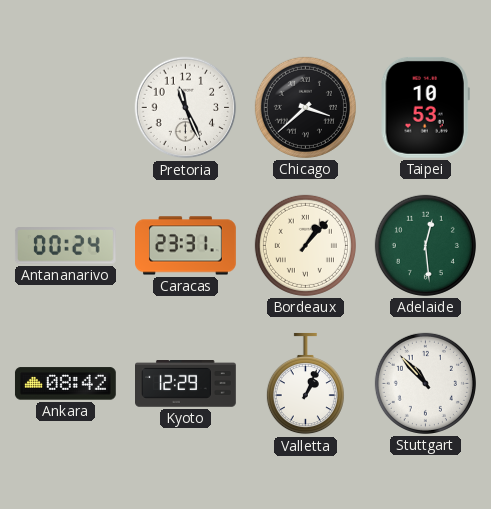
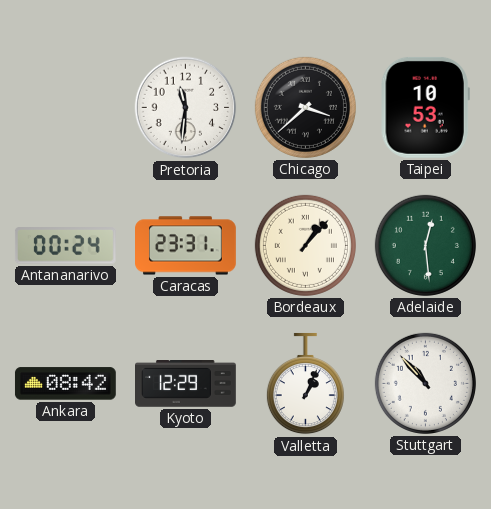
Pretoria: 11:26 -> 11:31
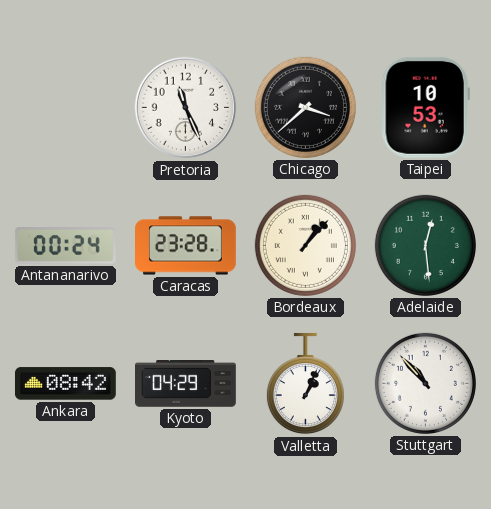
Pretoria: 11:31 -> 11:26
Caracas: 23:31 -> 23:28
Kyoto: 12:29 -> 04:29
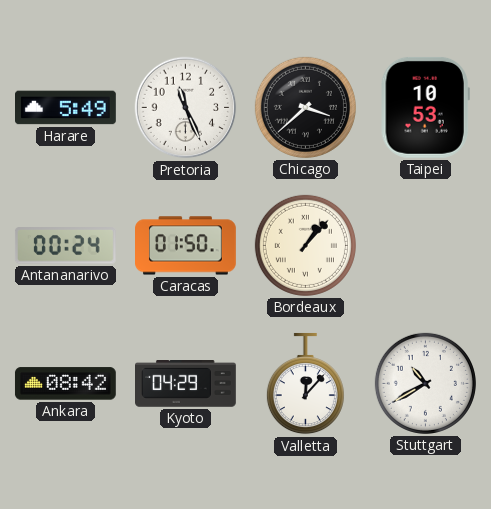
Harare: none -> 5:49
Caracas: 23:28 -> 01:50
Adelaide: 12:29 -> none
Valletta: 1:04 -> 12:07
Stuttgart: 10:53 -> 10:40
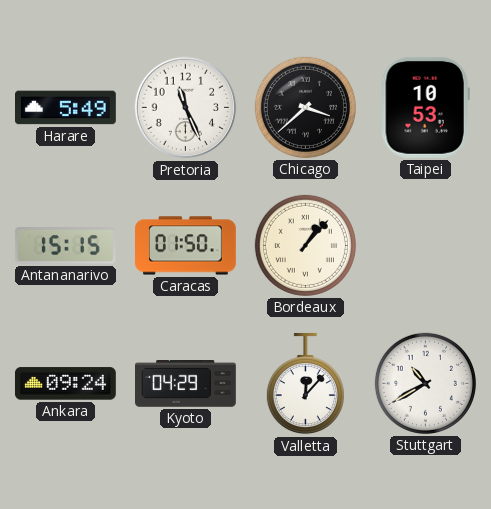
Antananarivo: 00:24 -> 15:15
Ankara: 08:42 -> 09:24
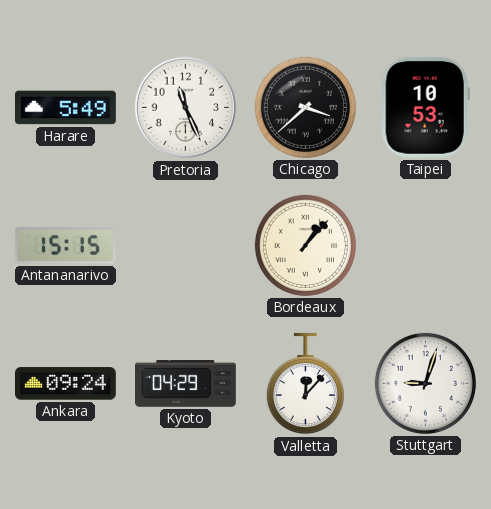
Caracas: 01:50 -> none
Stuttgart: 10:40 -> 9:03
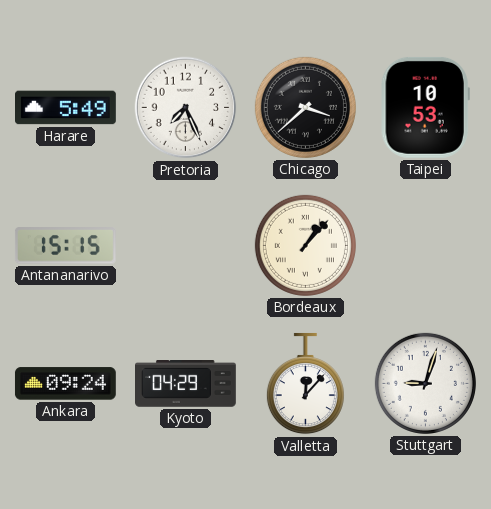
Pretoria: 11:26 -> 7:26
